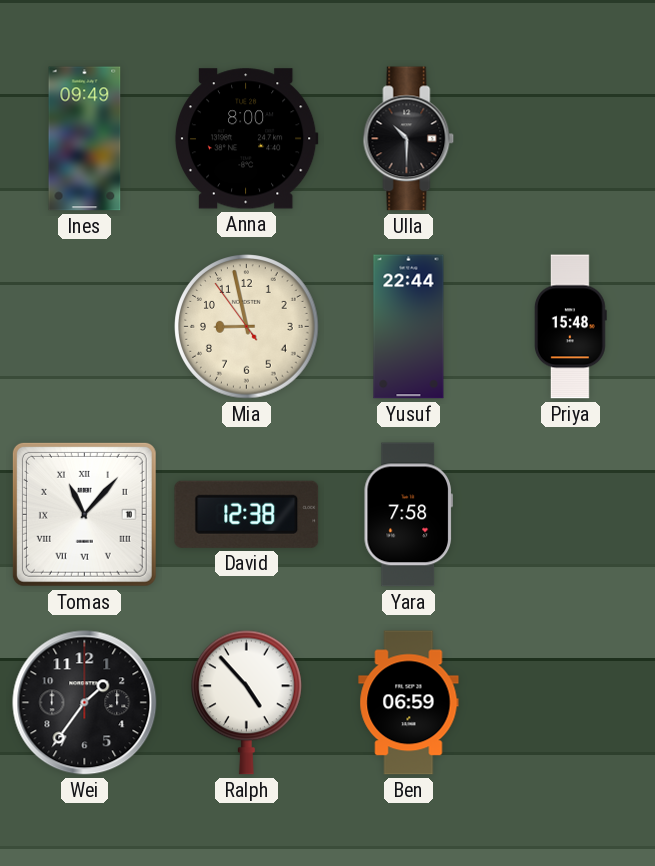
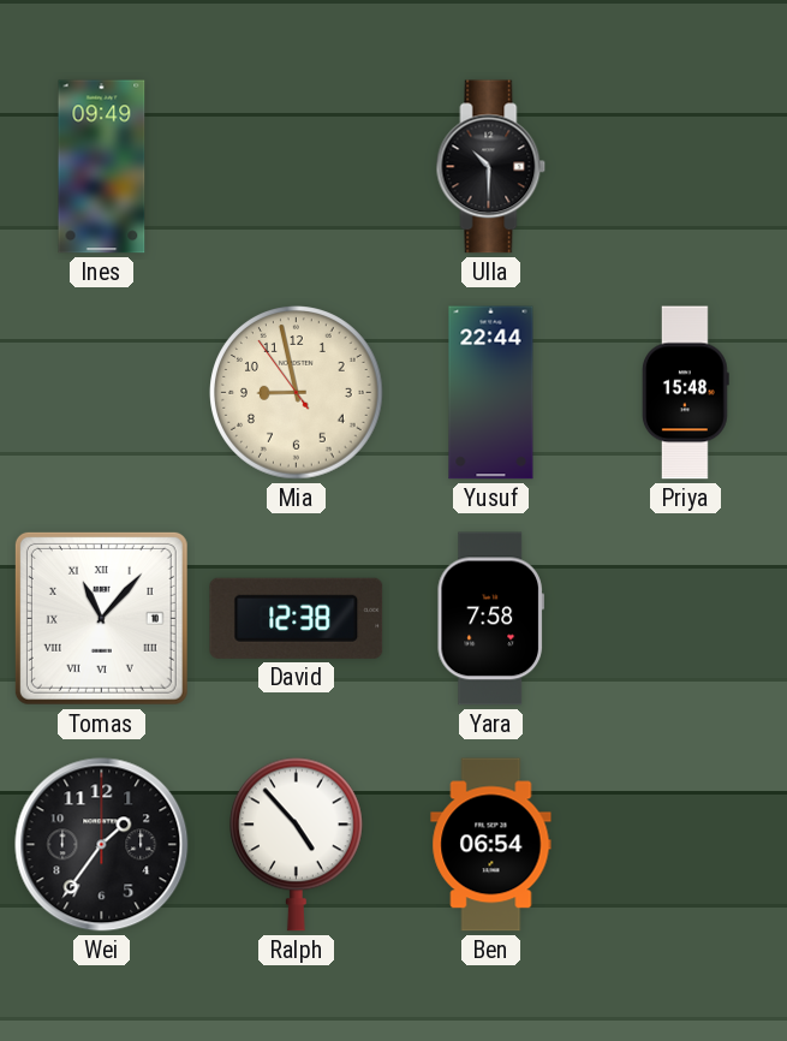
Anna: 8:00 -> none
Ben: 06:59 -> 06:54
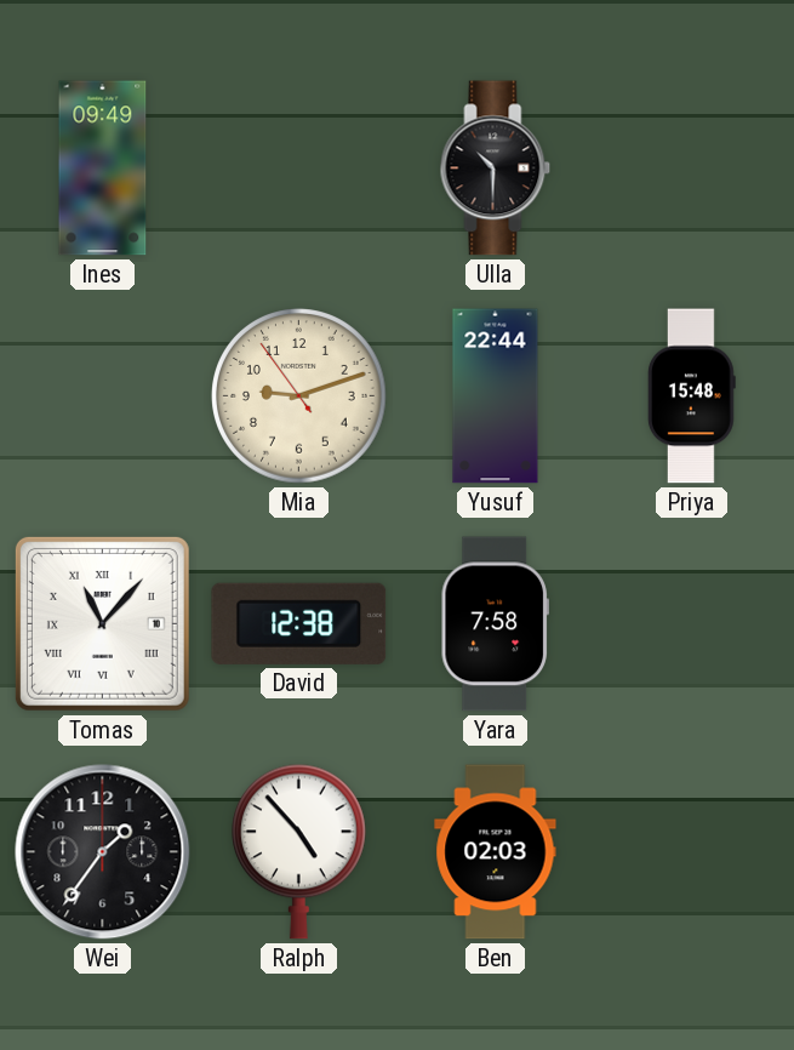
Mia: 8:57 -> 9:11
Ben: 06:54 -> 02:03
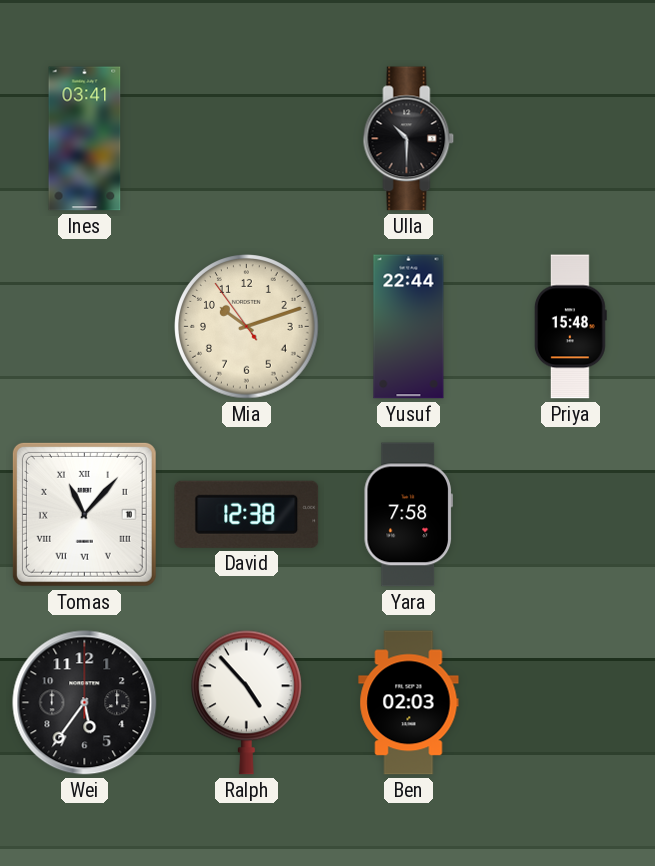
Ines: 09:49 -> 03:41
Mia: 9:11 -> 10:11
Wei: 1:36 -> 5:36
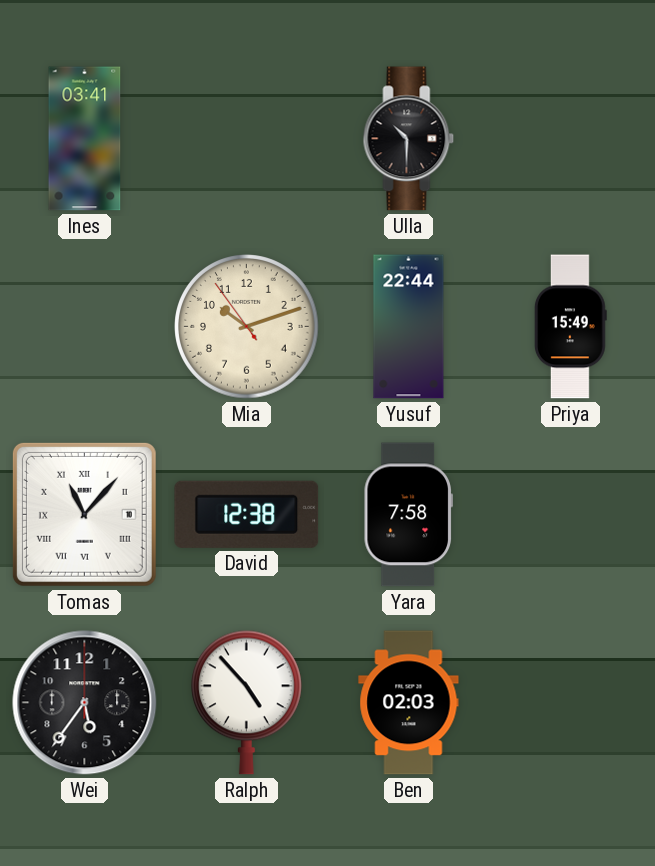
Priya: 15:48 -> 15:49
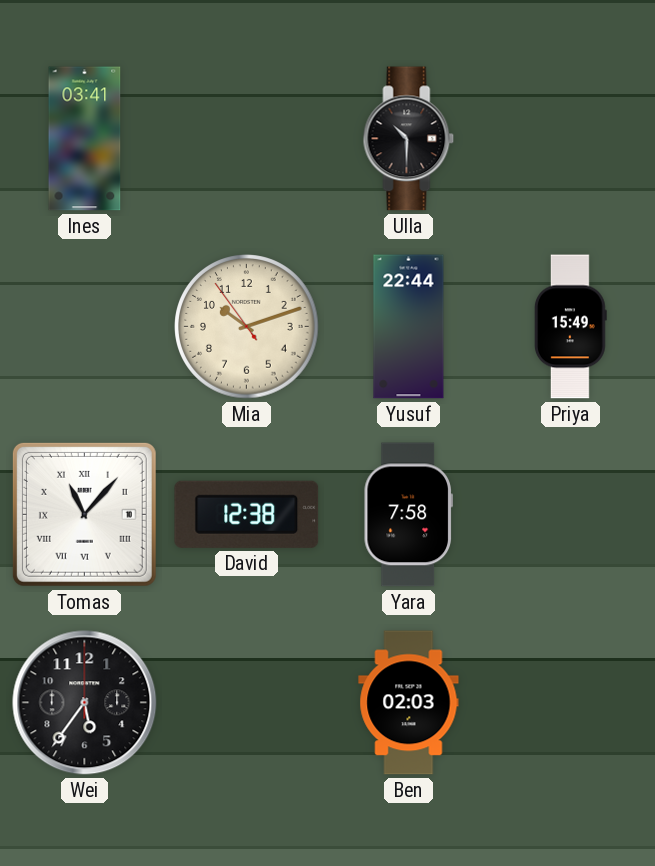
Ralph: 4:53 -> none
